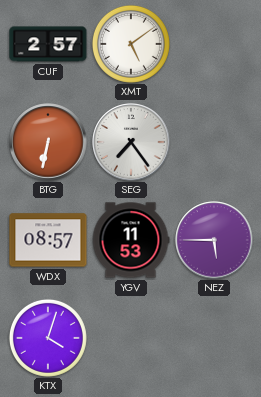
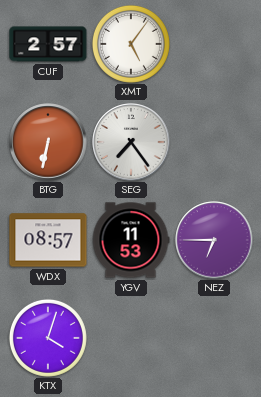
XMT: 5:09 -> 5:06
NEZ: 5:45 -> 6:45
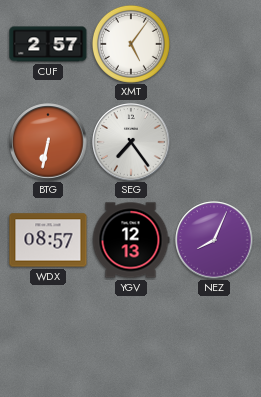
YGV: 11:53 -> 12:13
NEZ: 6:45 -> 8:04
KTX: 4:03 -> none
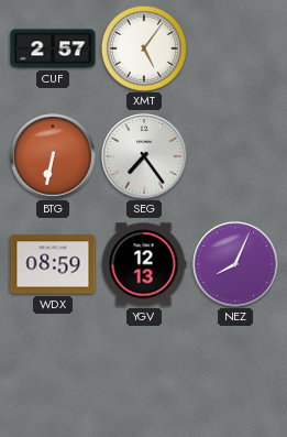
WDX: 08:57 -> 08:59
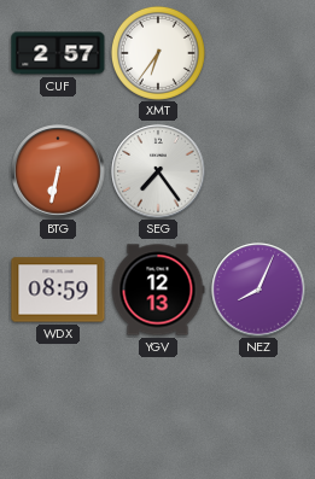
XMT: 5:06 -> 6:36
